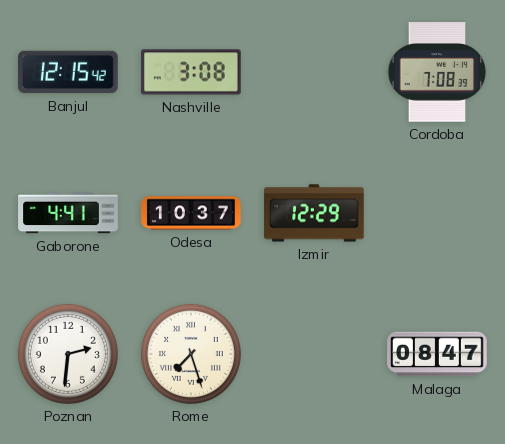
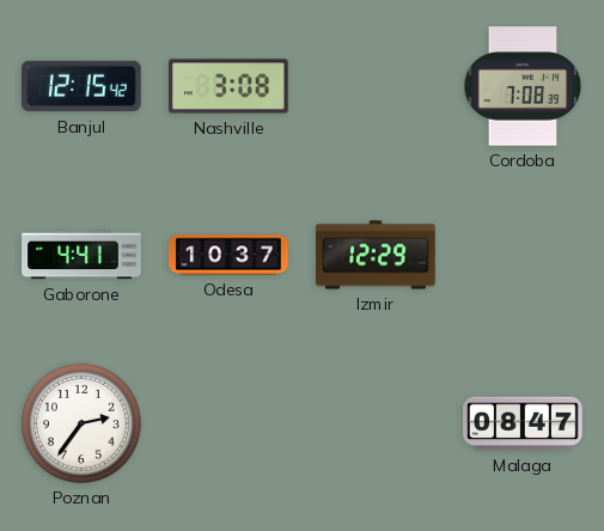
Poznan: 2:31 -> 2:36
Rome: 7:27 -> none
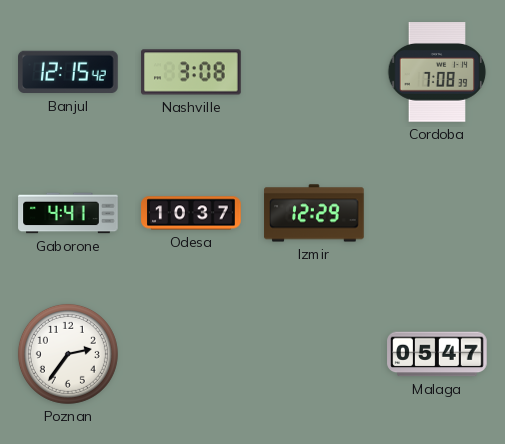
Malaga: 08:47 -> 05:47
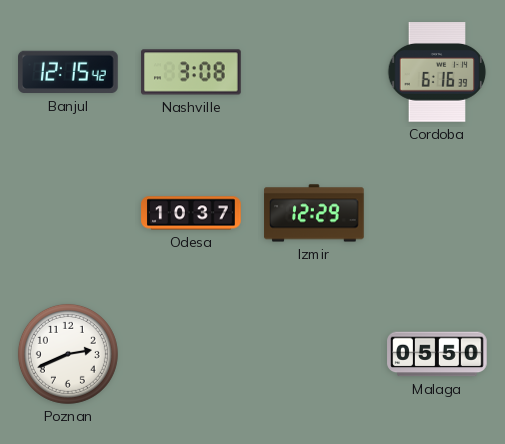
Cordoba: 7:08 -> 6:16
Gaborone: 4:41 -> none
Poznan: 2:36 -> 2:41
Malaga: 05:47 -> 05:50
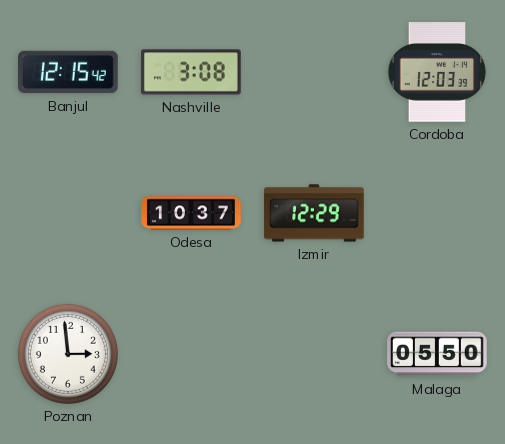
Cordoba: 6:16 -> 12:03
Poznan: 2:41 -> 2:59
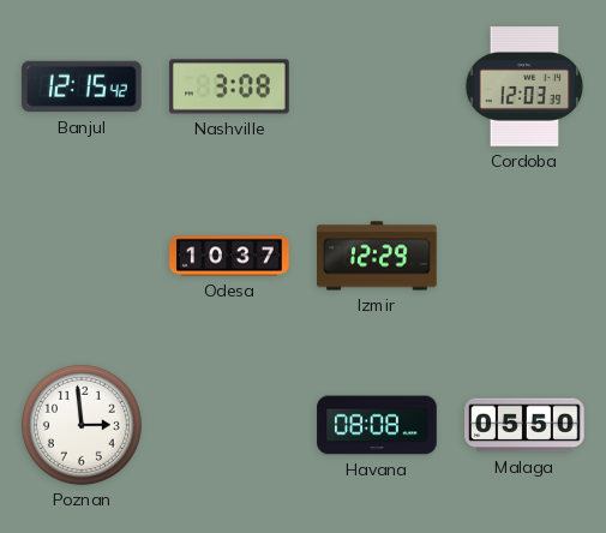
Havana: none -> 08:08
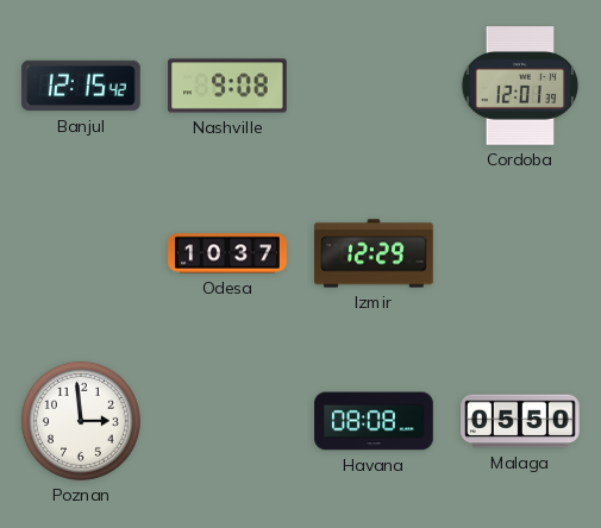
Nashville: 3:08 -> 9:08
Cordoba: 12:03 -> 12:01
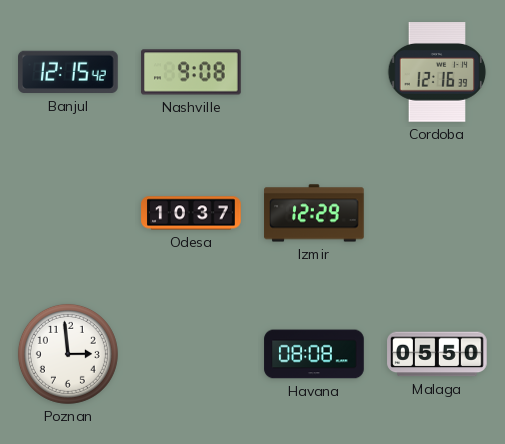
Cordoba: 12:01 -> 12:16
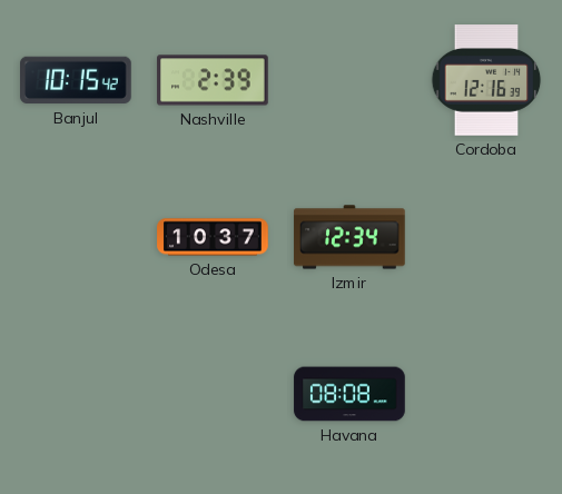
Banjul: 12:15 -> 10:15
Nashville: 9:08 -> 2:39
Izmir: 12:29 -> 12:34
Poznan: 2:59 -> none
Malaga: 05:50 -> none
